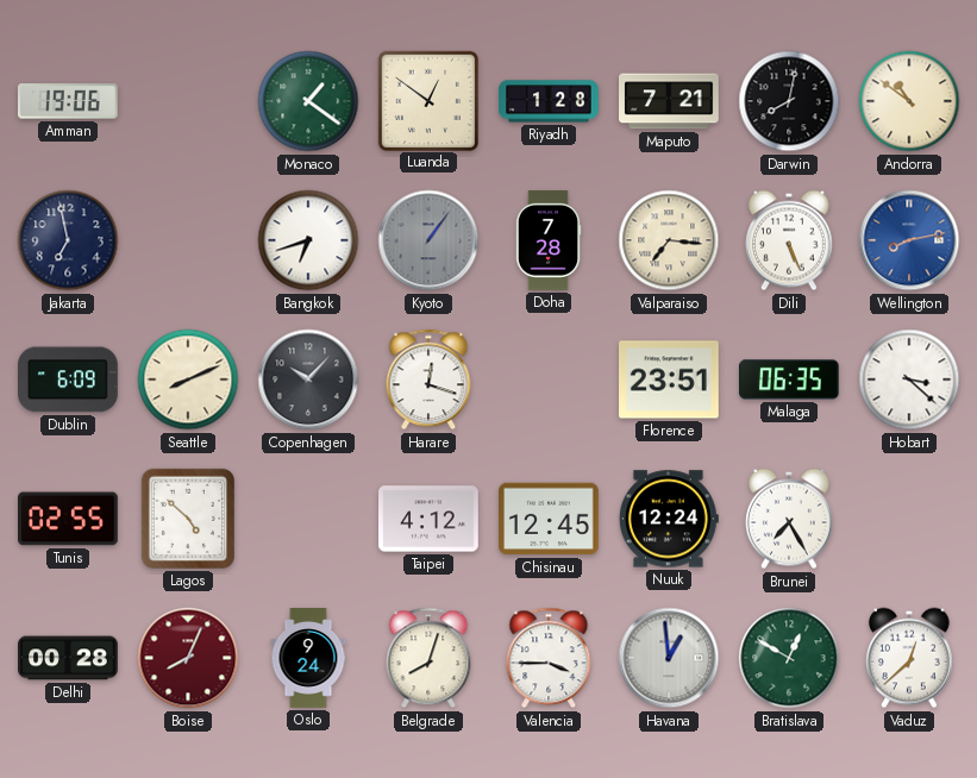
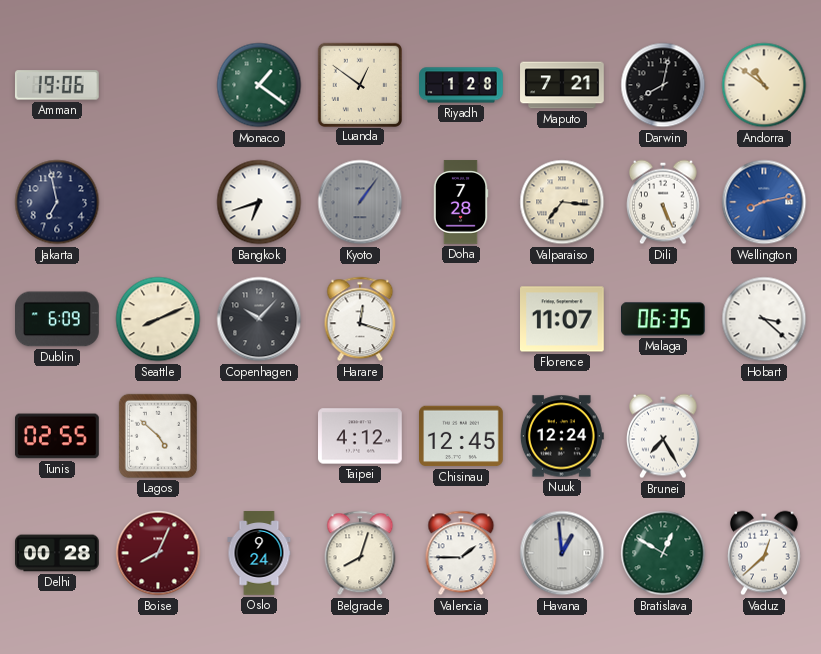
Florence: 23:51 -> 11:07
Valencia: 3:45 -> 1:45
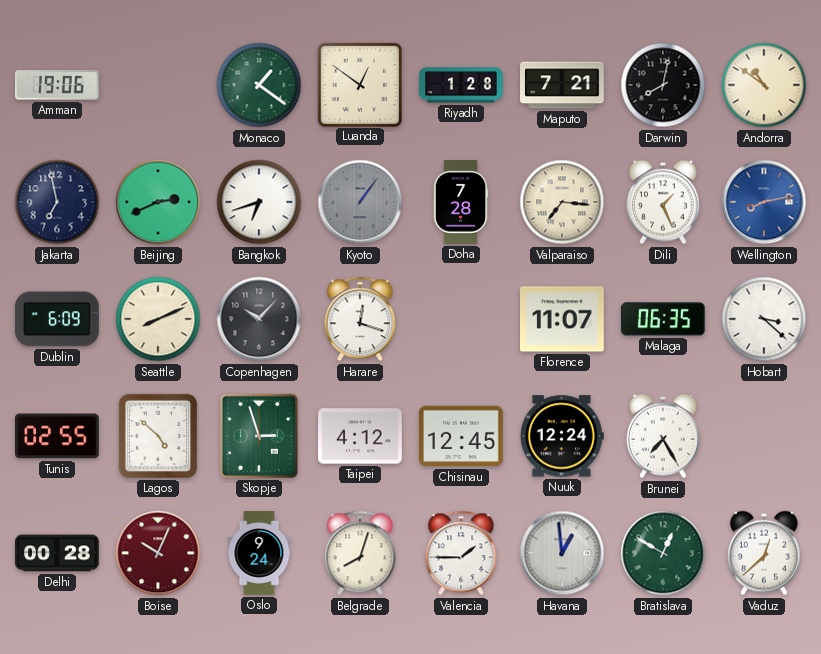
Beijing: none -> 2:41
Dili: 5:26 -> 1:26
Skopje: none -> 2:57
Boise: 8:04 -> 10:04
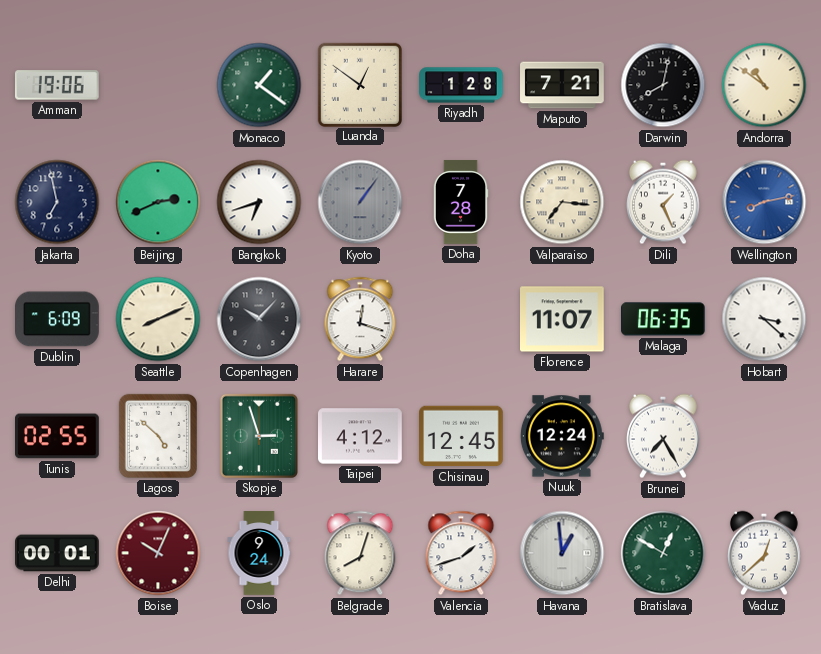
Delhi: 00:28 -> 00:01
Valencia: 1:45 -> 1:42
